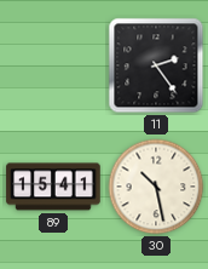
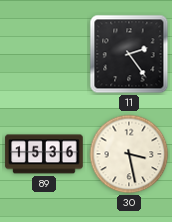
89: 15:41 -> 15:36
30: 10:28 -> 3:28
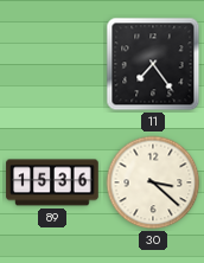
11: 2:24 -> 7:24
30: 3:28 -> 3:22
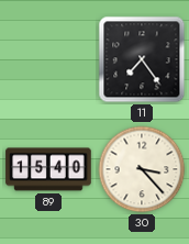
89: 15:36 -> 15:40
30: 3:22 -> 3:23
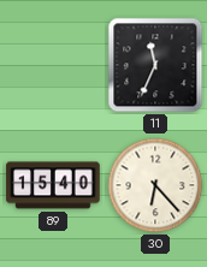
11: 7:24 -> 11:34
30: 3:23 -> 6:23
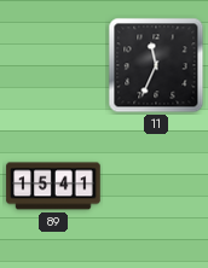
89: 15:40 -> 15:41
30: 6:23 -> none
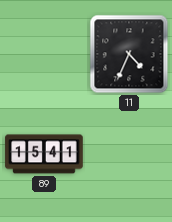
11: 11:34 -> 4:34
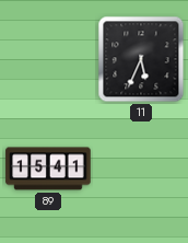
11: 4:34 -> 5:34
